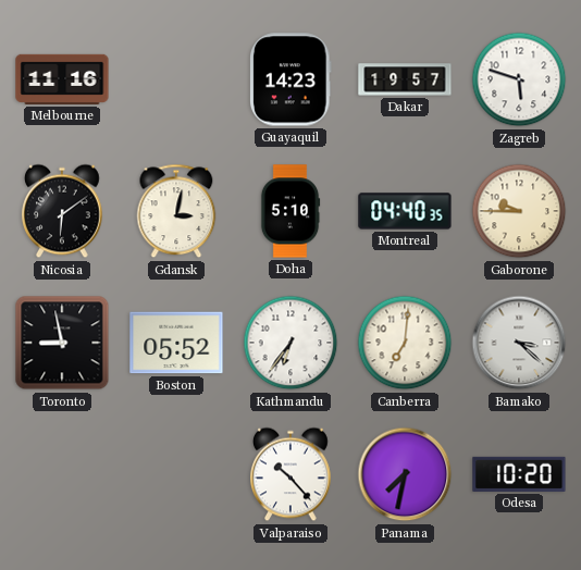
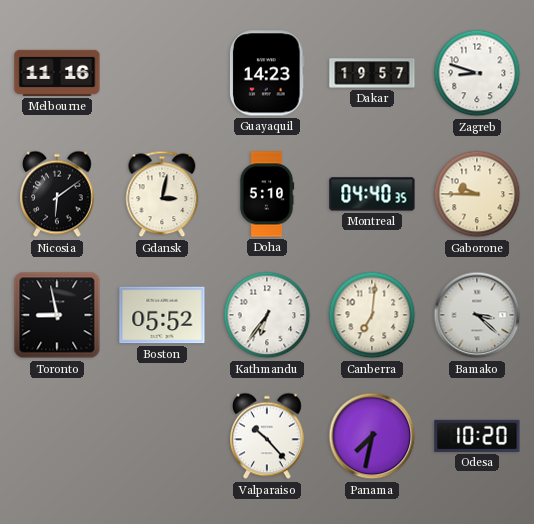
Zagreb: 5:48 -> 8:48
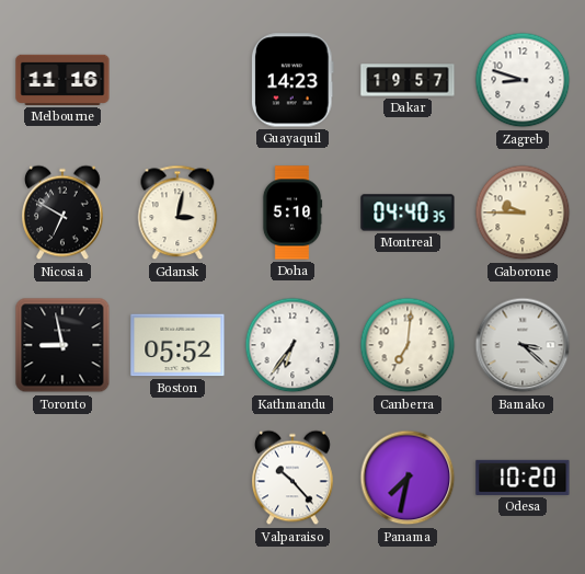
Nicosia: 6:09 -> 6:50
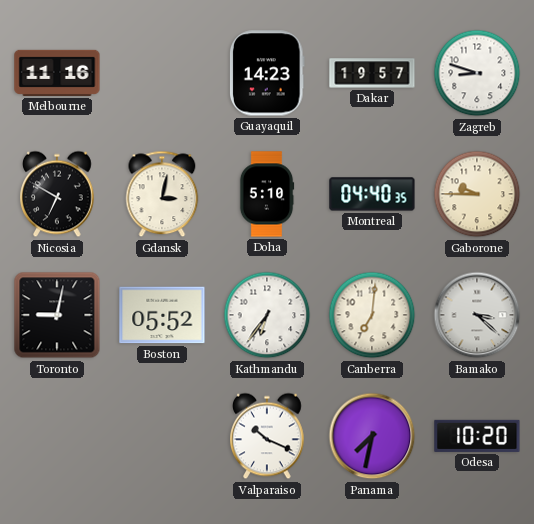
Toronto: 8:58 -> 9:02
Valparaiso: 10:23 -> 10:19
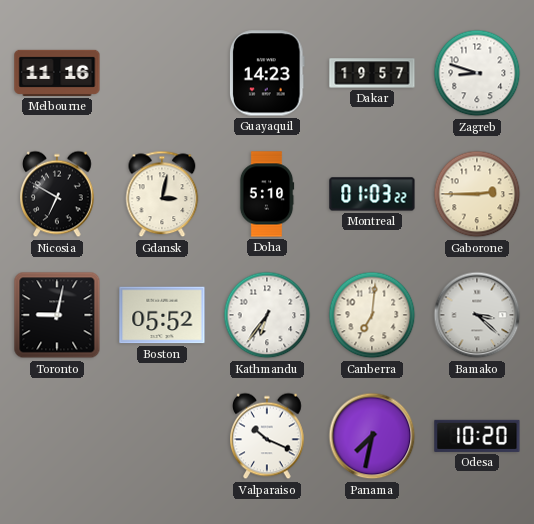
Montreal: 04:40 -> 01:03
Gaborone: 9:45 -> 2:45
